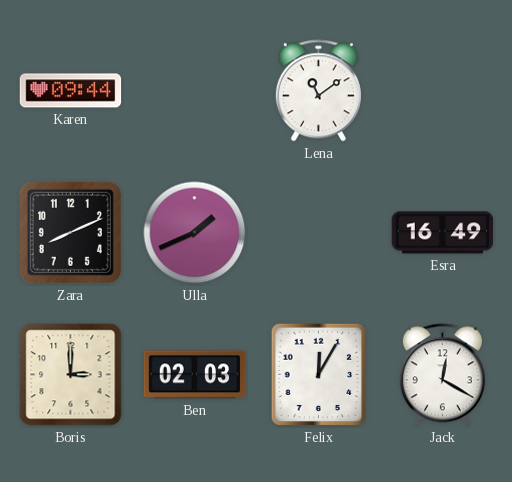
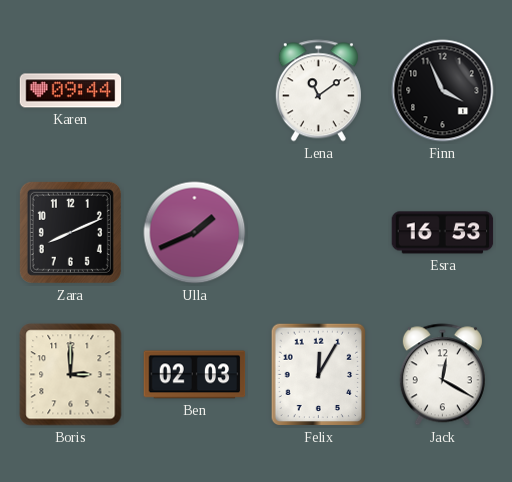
Finn: none -> 3:56
Esra: 16:49 -> 16:53
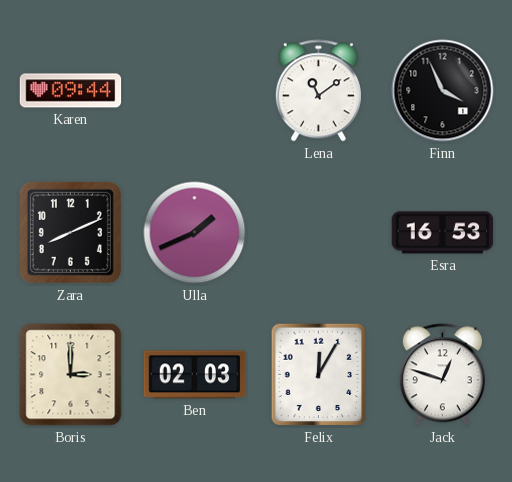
Jack: 12:20 -> 12:48
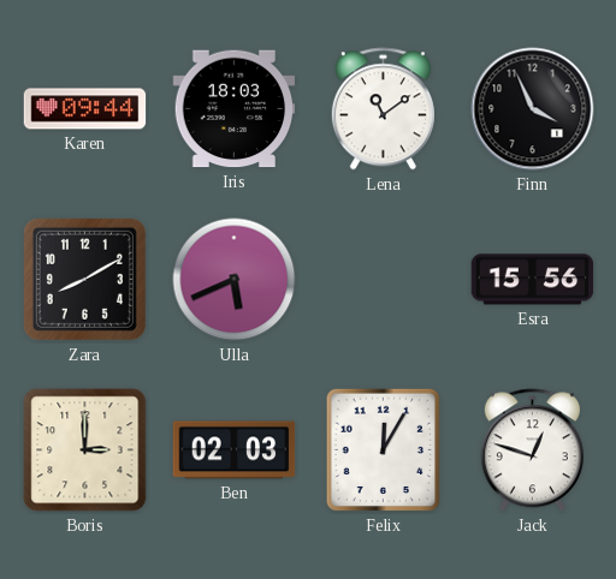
Iris: none -> 18:03
Zara: 8:11 -> 8:10
Ulla: 1:41 -> 5:41
Esra: 16:53 -> 15:56
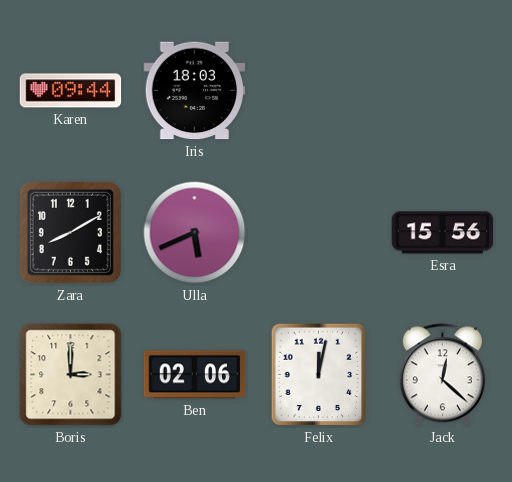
Lena: 11:09 -> none
Finn: 3:56 -> none
Ben: 02:03 -> 02:06
Felix: 12:05 -> 12:02
Jack: 12:48 -> 12:22
